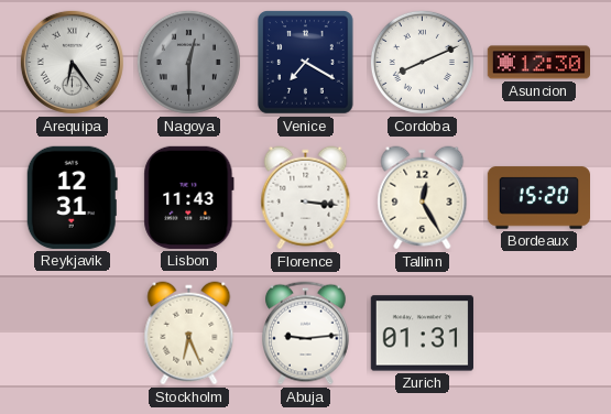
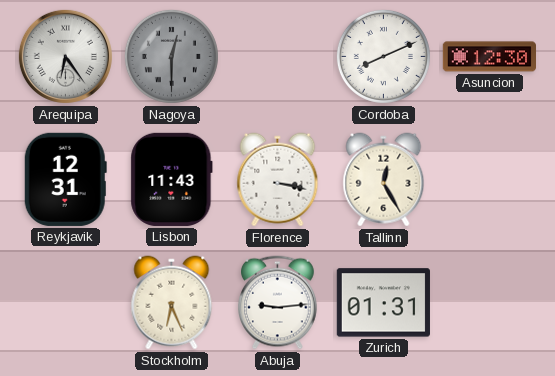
Venice: 7:20 -> none
Florence: 3:16 -> 3:17
Bordeaux: 15:20 -> none
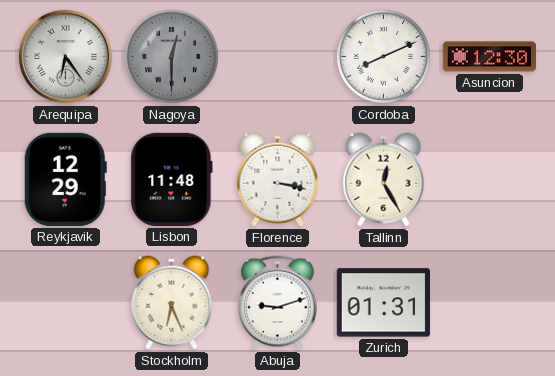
Reykjavik: 12:31 -> 12:29
Lisbon: 11:43 -> 11:48
Abuja: 9:14 -> 9:12
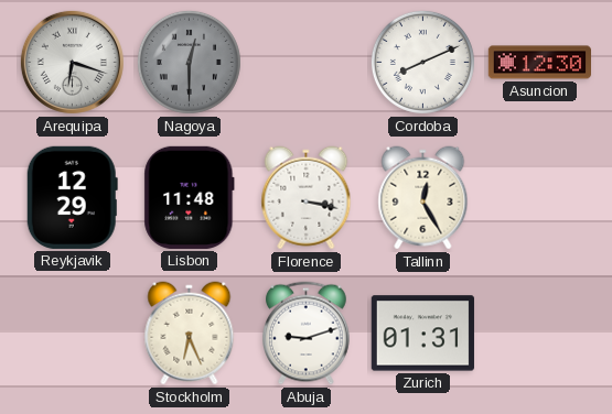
Arequipa: 6:24 -> 6:18
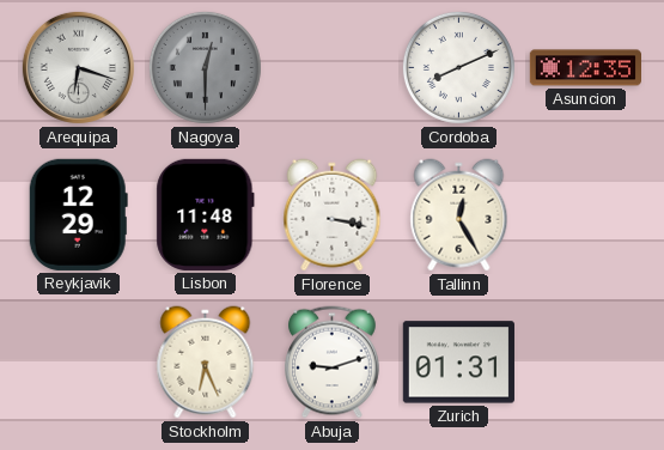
Asuncion: 12:30 -> 12:35
